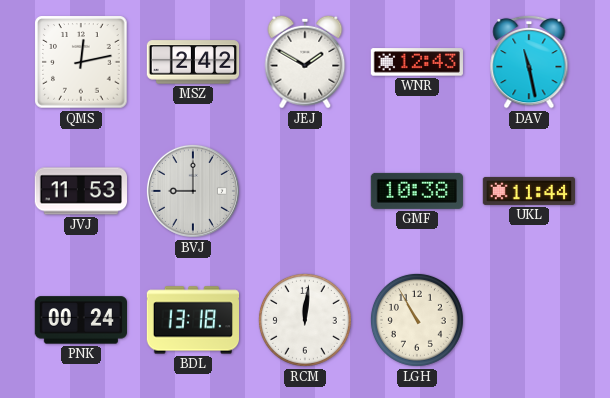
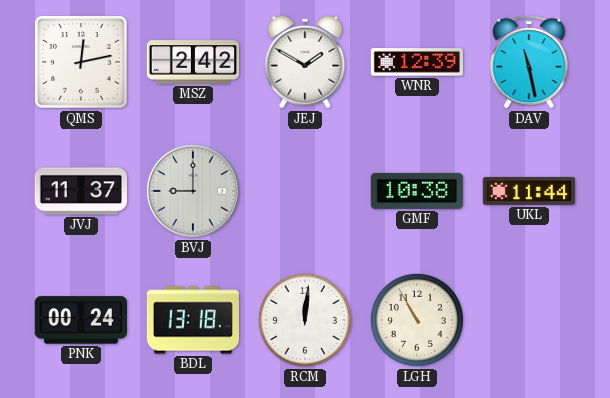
WNR: 12:43 -> 12:39
JVJ: 11:53 -> 11:37
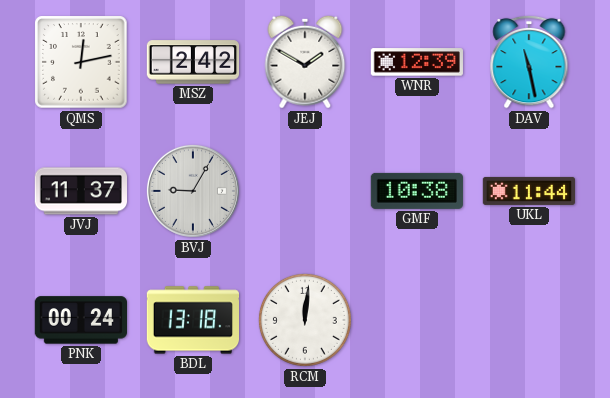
BVJ: 9:00 -> 9:05
LGH: 10:55 -> none
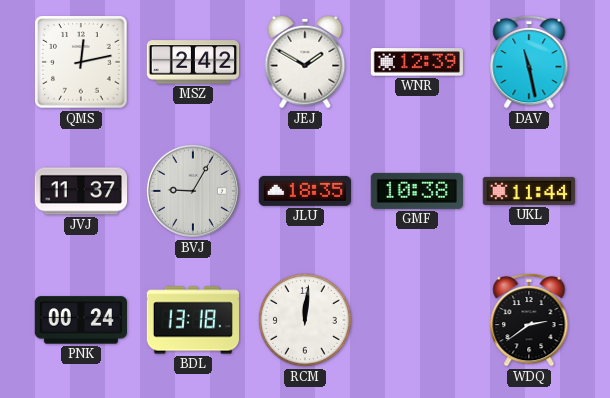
JLU: none -> 18:35
WDQ: none -> 2:39
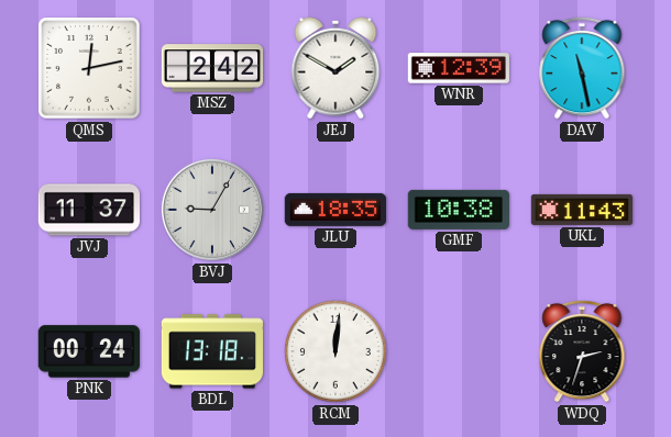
UKL: 11:44 -> 11:43
WDQ: 2:39 -> 2:33
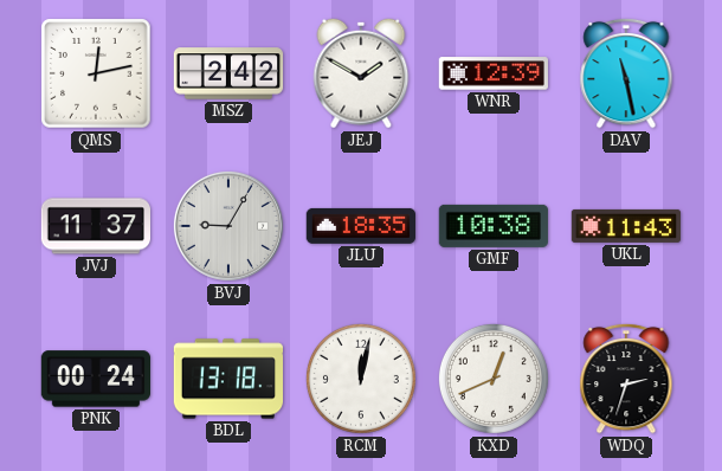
RCM: 12:01 -> 12:02
KXD: none -> 12:41
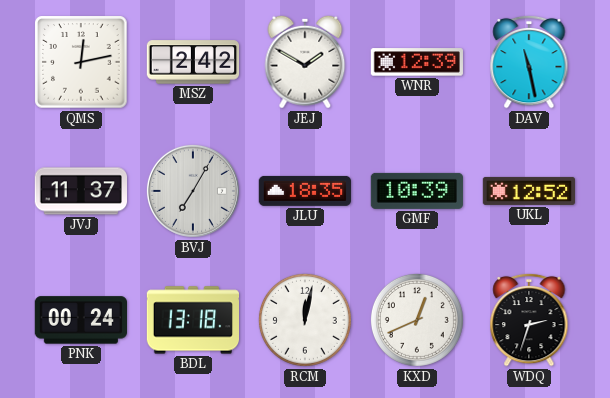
BVJ: 9:05 -> 7:05
GMF: 10:38 -> 10:39
UKL: 11:43 -> 12:52
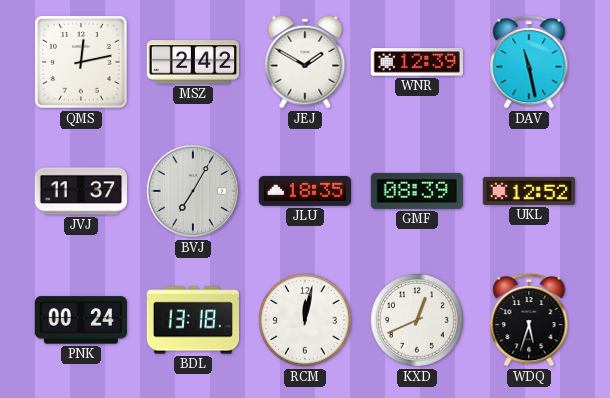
GMF: 10:39 -> 08:39
WDQ: 2:33 -> 5:33
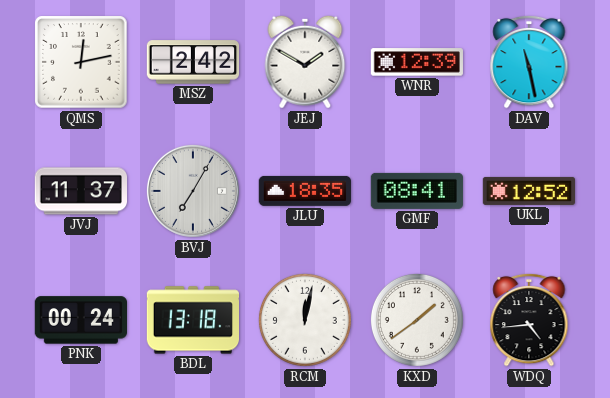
GMF: 08:39 -> 08:41
KXD: 12:41 -> 1:39
WDQ: 5:33 -> 4:44
